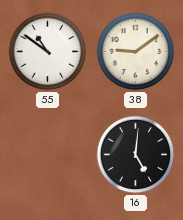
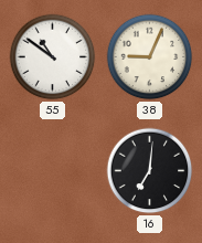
38: 9:09 -> 9:04
16: 5:01 -> 7:01
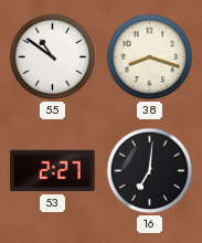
38: 9:04 -> 8:18
53: none -> 2:27
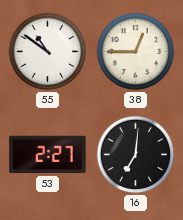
38: 8:18 -> 12:45
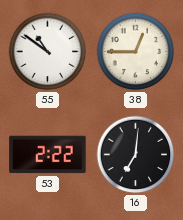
53: 2:27 -> 2:22
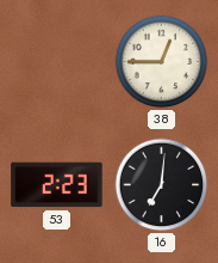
55: 10:51 -> none
53: 2:22 -> 2:23
